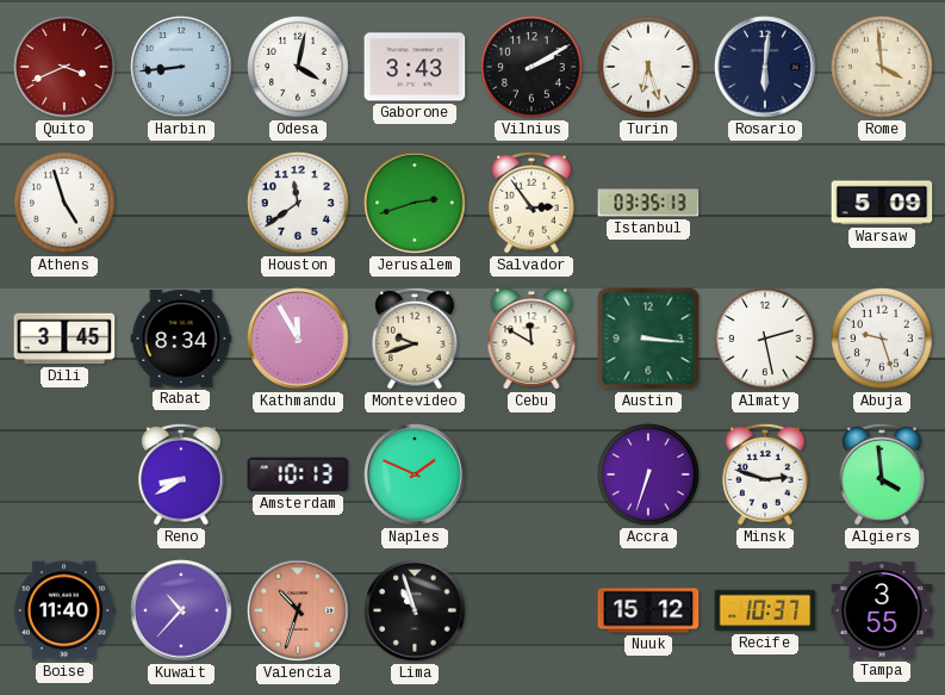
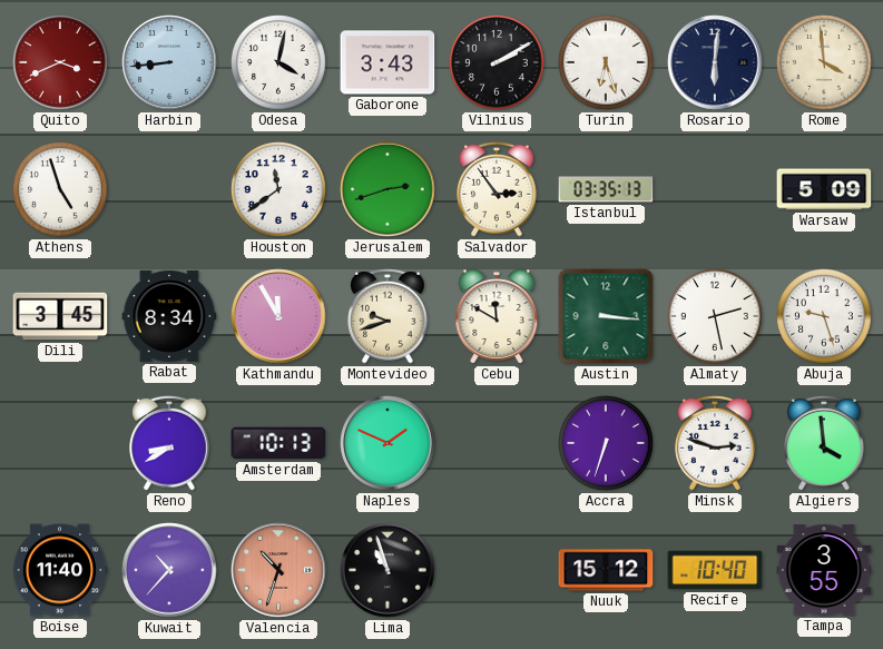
Recife: 10:37 -> 10:40
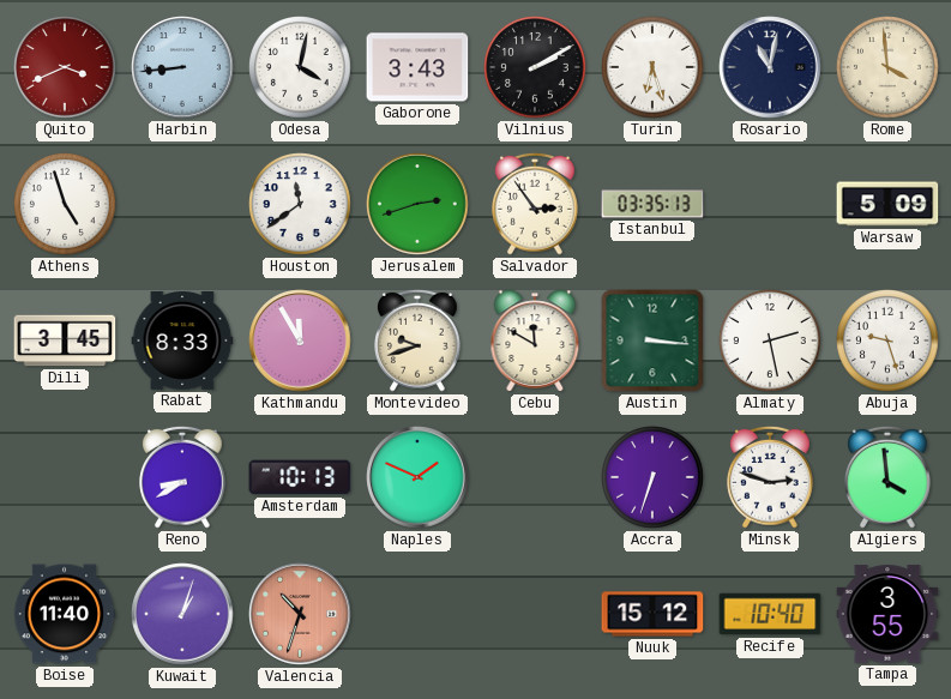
Rosario: 6:01 -> 11:02
Rabat: 8:34 -> 8:33
Kuwait: 10:37 -> 1:03
Lima: 10:57 -> none
